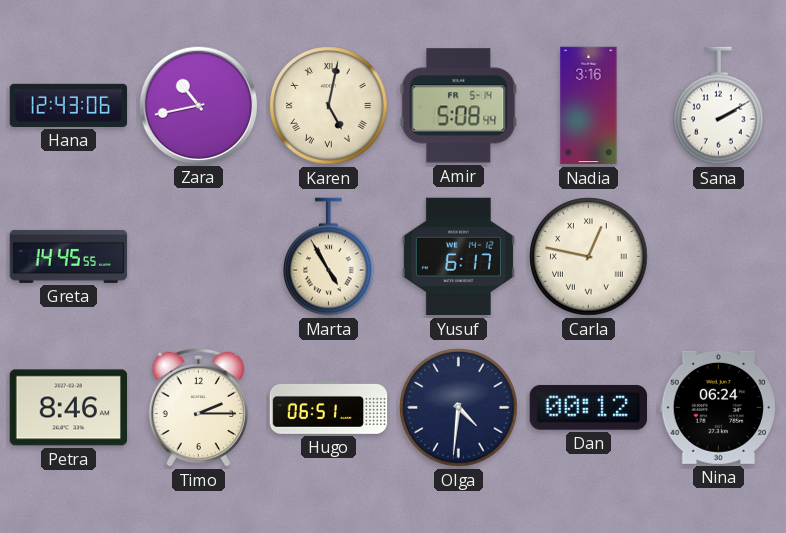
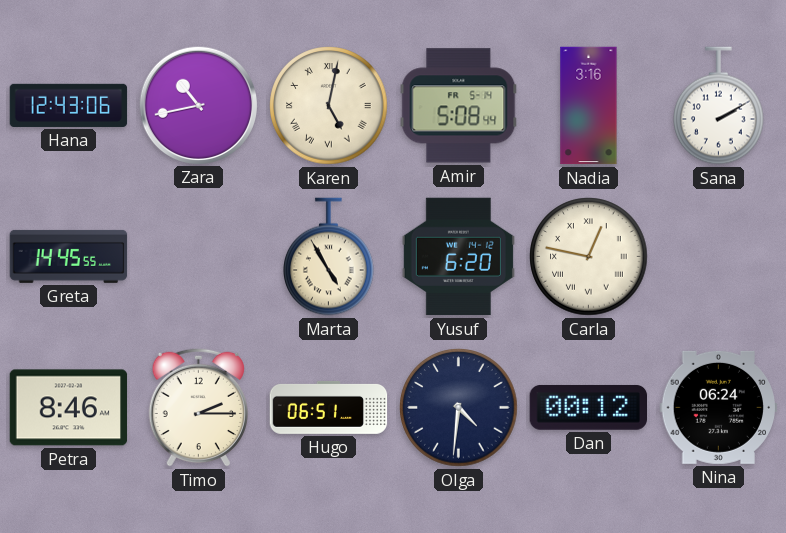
Yusuf: 6:17 -> 6:20
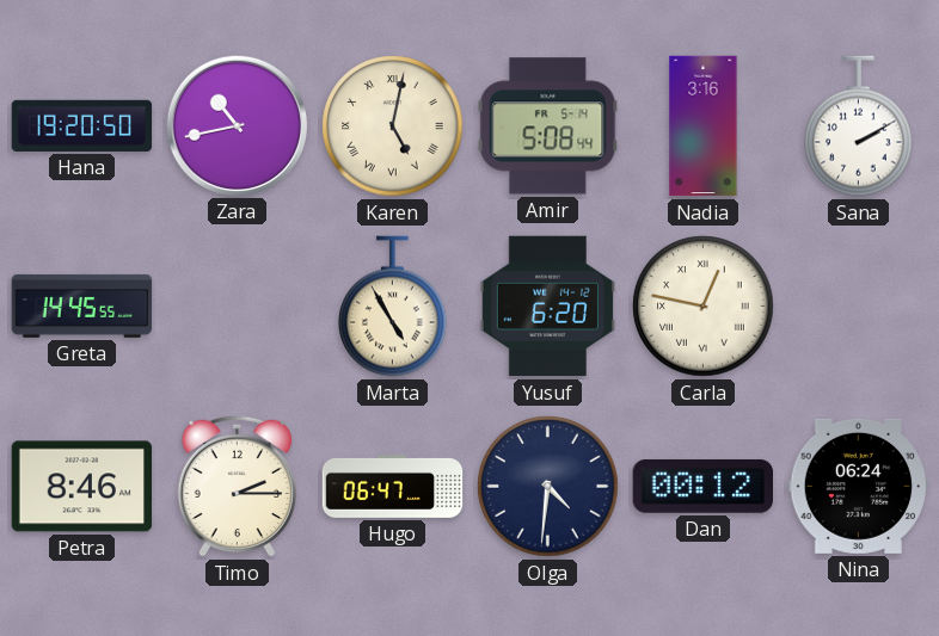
Hana: 12:43 -> 19:20
Hugo: 06:51 -> 06:47
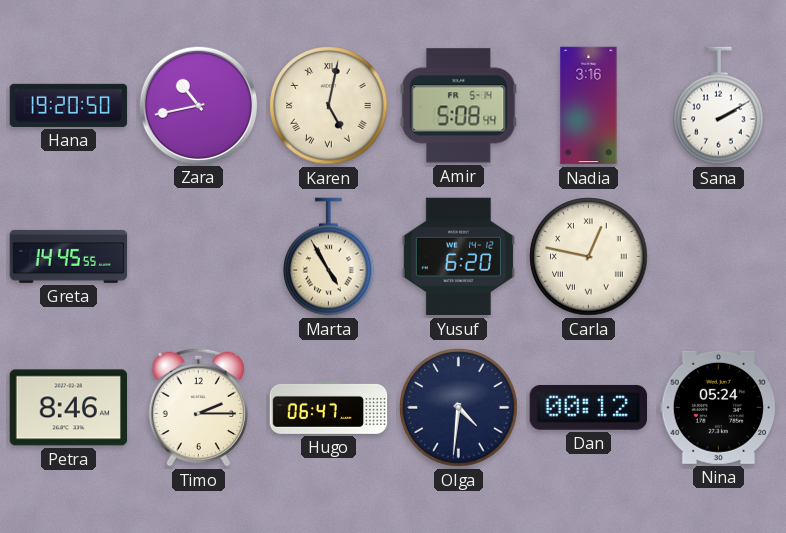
Nina: 06:24 -> 05:24
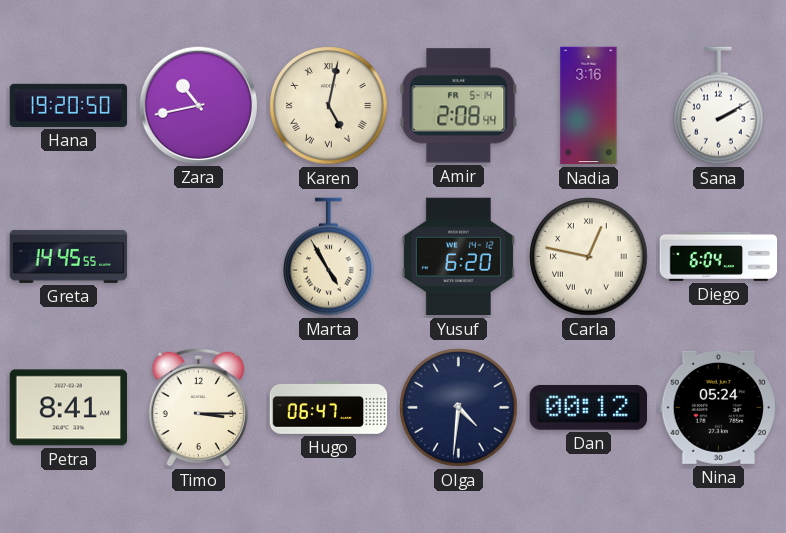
Amir: 5:08 -> 2:08
Diego: none -> 6:04
Petra: 8:46 -> 8:41
Timo: 2:15 -> 3:15
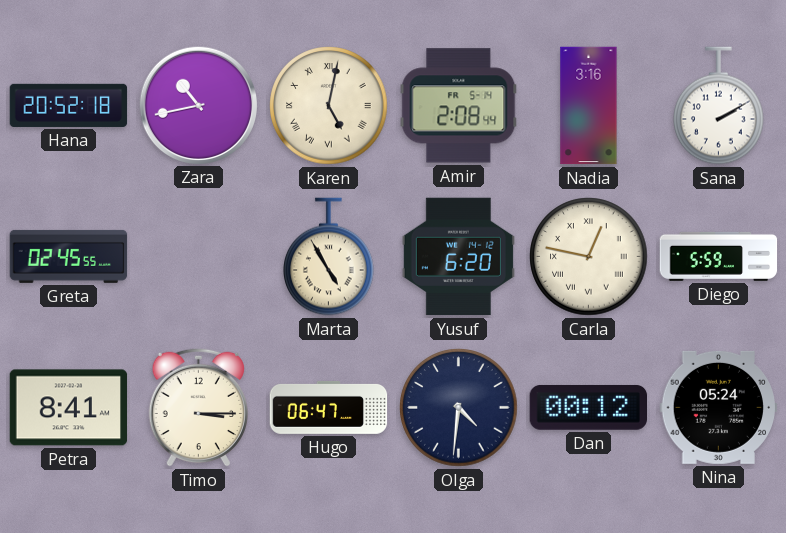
Hana: 19:20 -> 20:52
Greta: 14:45 -> 02:45
Diego: 6:04 -> 5:59
